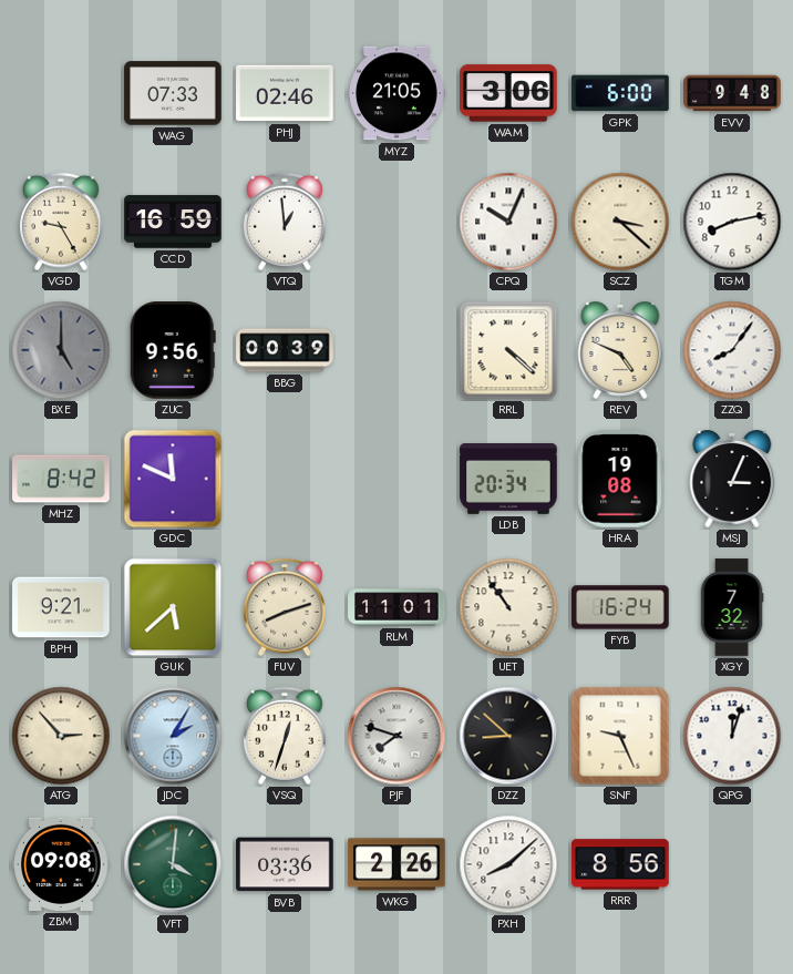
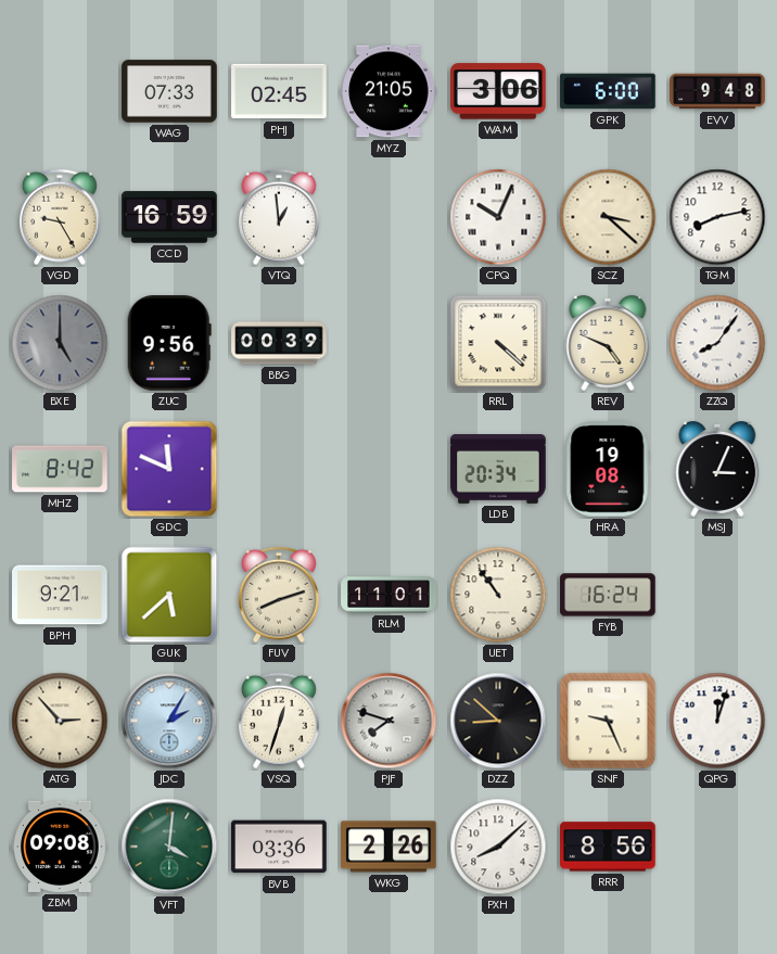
PHJ: 02:46 -> 02:45
XGY: 7:32 -> none
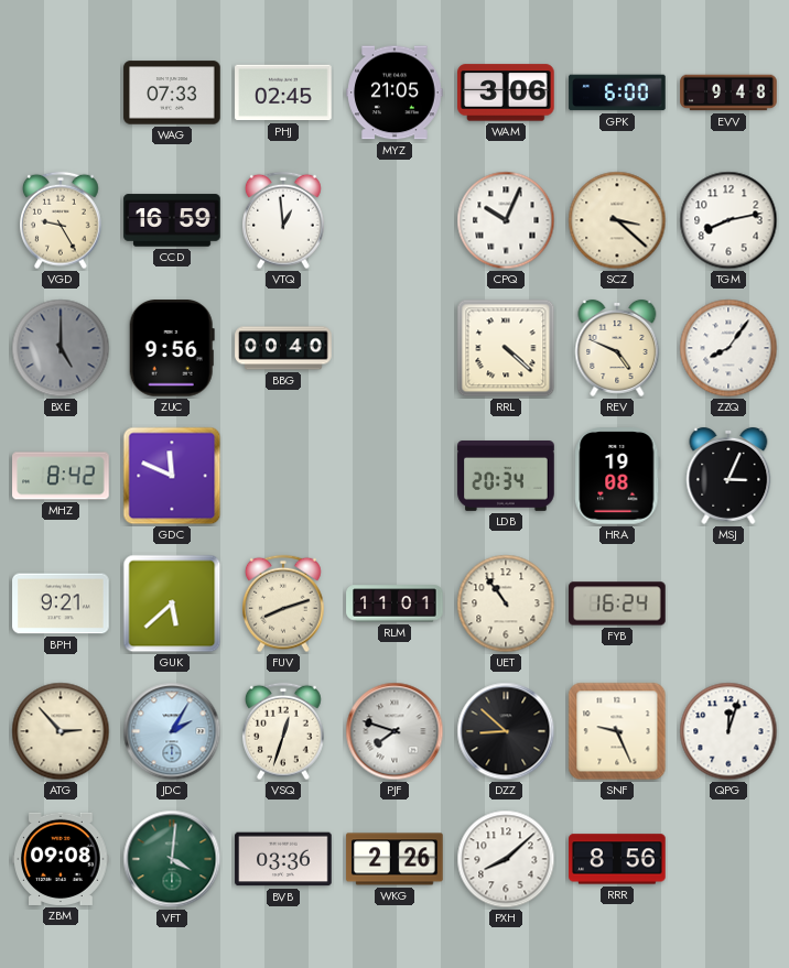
BBG: 00:39 -> 00:40
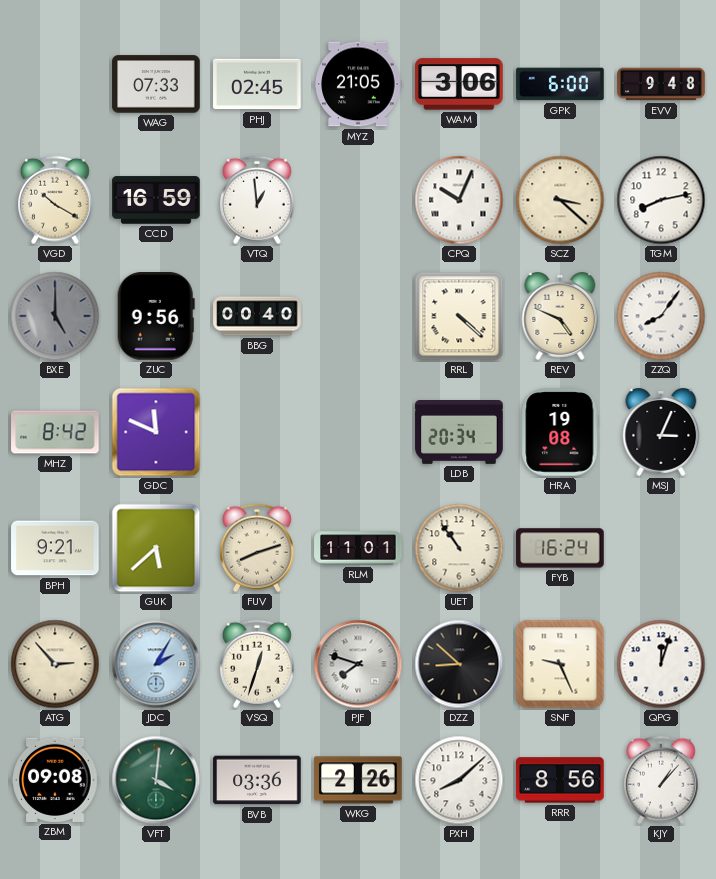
VGD: 9:25 -> 10:20
KJY: none -> 1:07
